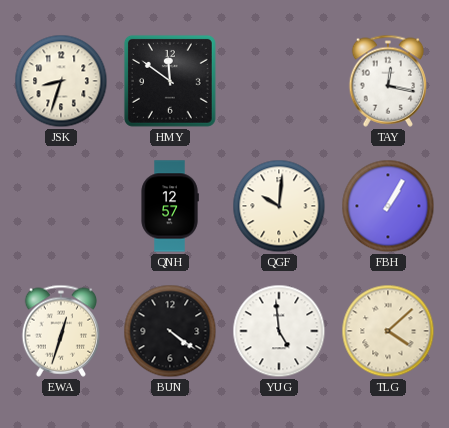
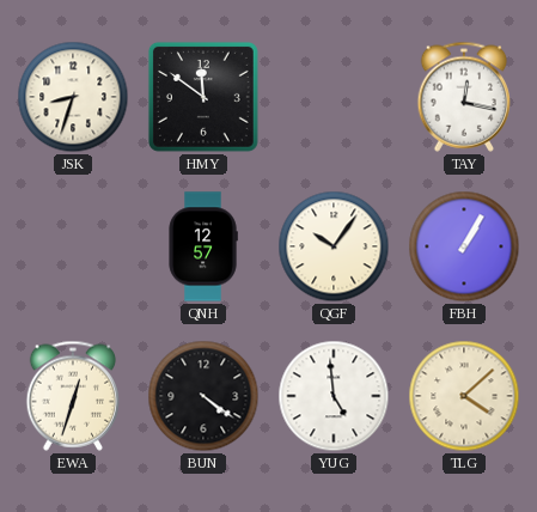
QGF: 10:01 -> 10:06
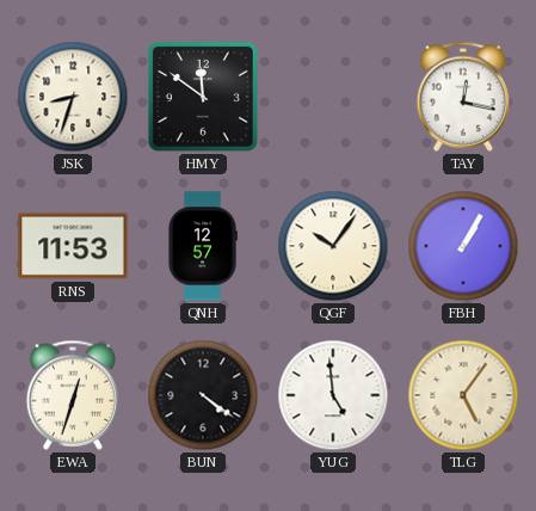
RNS: none -> 11:53
TLG: 4:08 -> 5:06
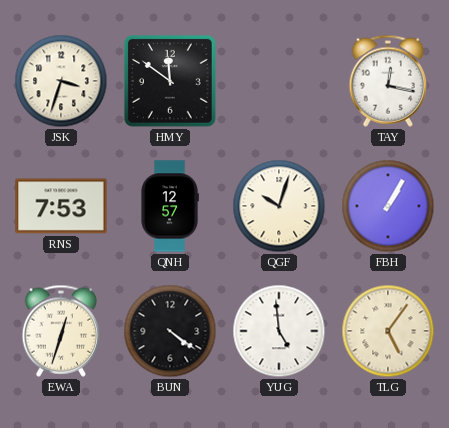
JSK: 8:33 -> 3:33
RNS: 11:53 -> 7:53
QGF: 10:06 -> 10:03
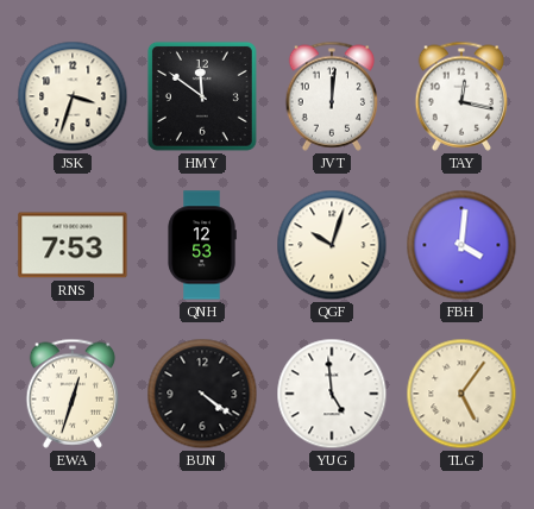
JVT: none -> 12:01
QNH: 12:57 -> 12:53
FBH: 1:05 -> 4:01
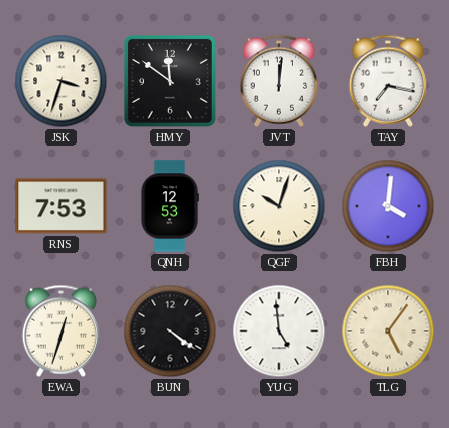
TAY: 12:17 -> 7:17
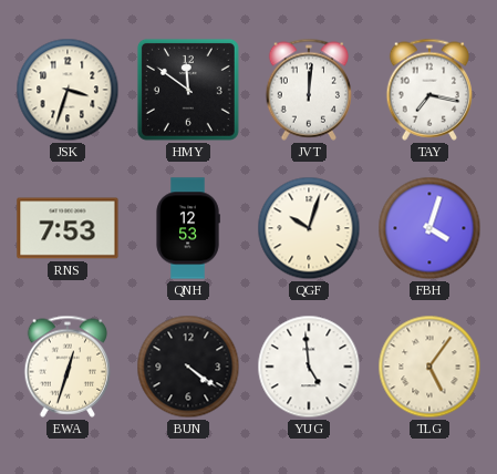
FBH: 4:01 -> 4:03
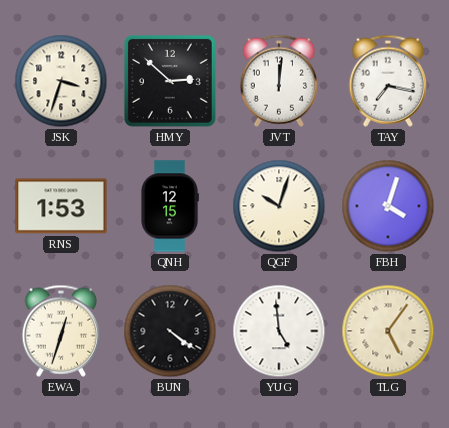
HMY: 11:51 -> 2:52
RNS: 7:53 -> 1:53
QNH: 12:53 -> 12:15
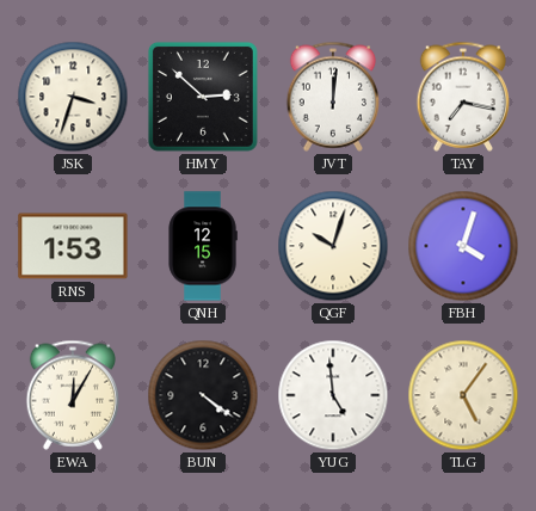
EWA: 12:33 -> 12:05
